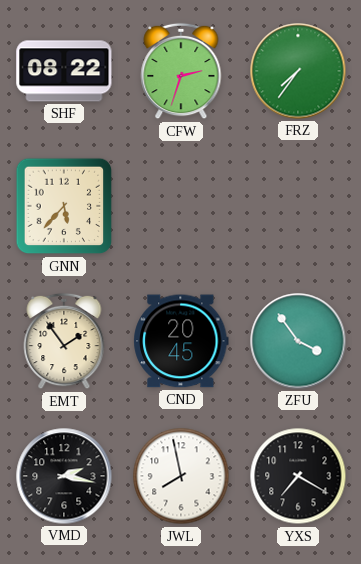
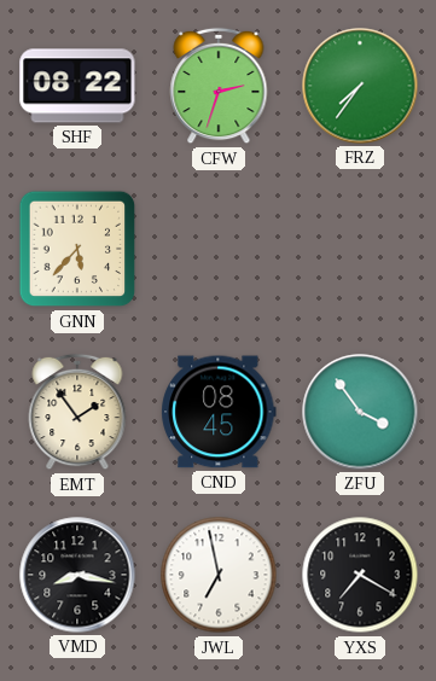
CND: 20:45 -> 08:45
VMD: 2:17 -> 8:17
JWL: 7:58 -> 6:58
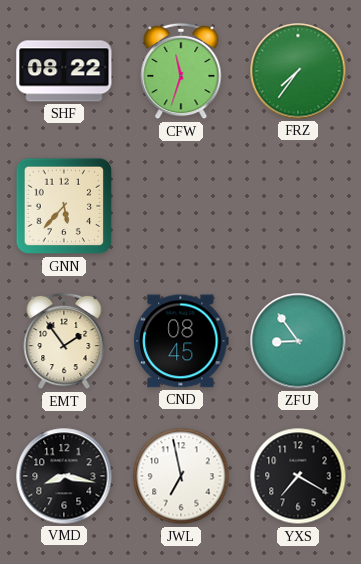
CFW: 2:33 -> 11:33
ZFU: 3:54 -> 8:54
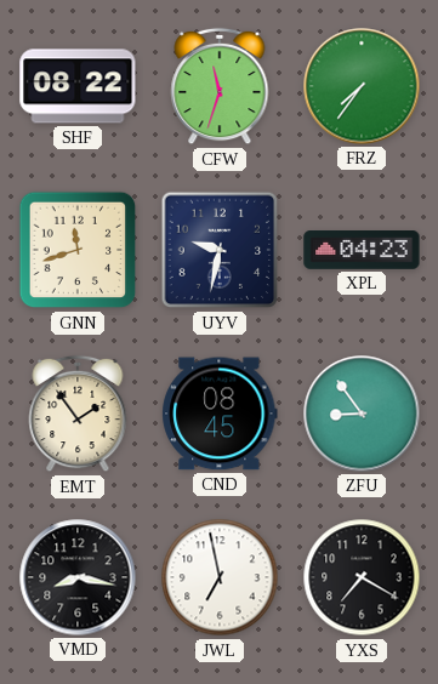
GNN: 5:37 -> 11:42
UYV: none -> 9:32
XPL: none -> 04:23
